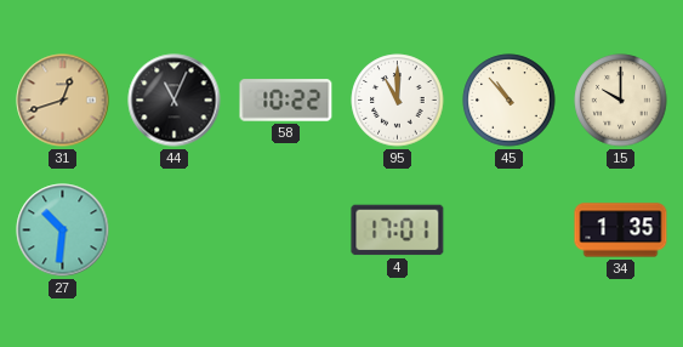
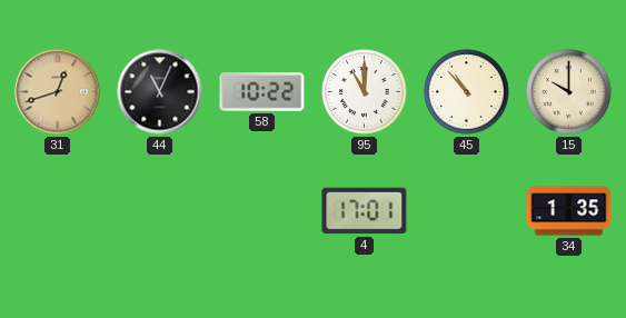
27: 10:31 -> none
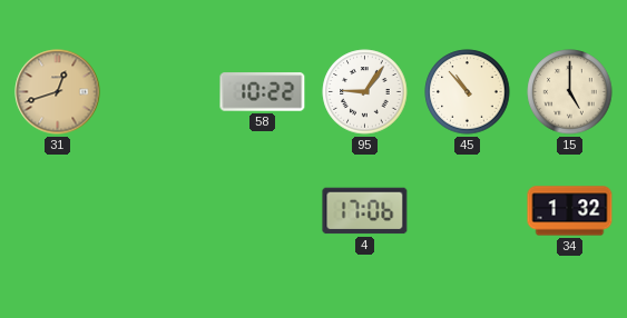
44: 11:04 -> none
95: 11:00 -> 9:06
15: 10:00 -> 5:00
4: 17:01 -> 17:06
34: 1:35 -> 1:32
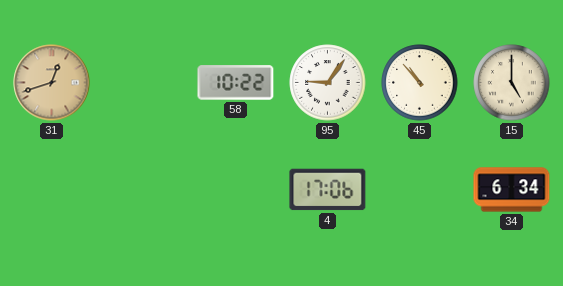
34: 1:32 -> 6:34
